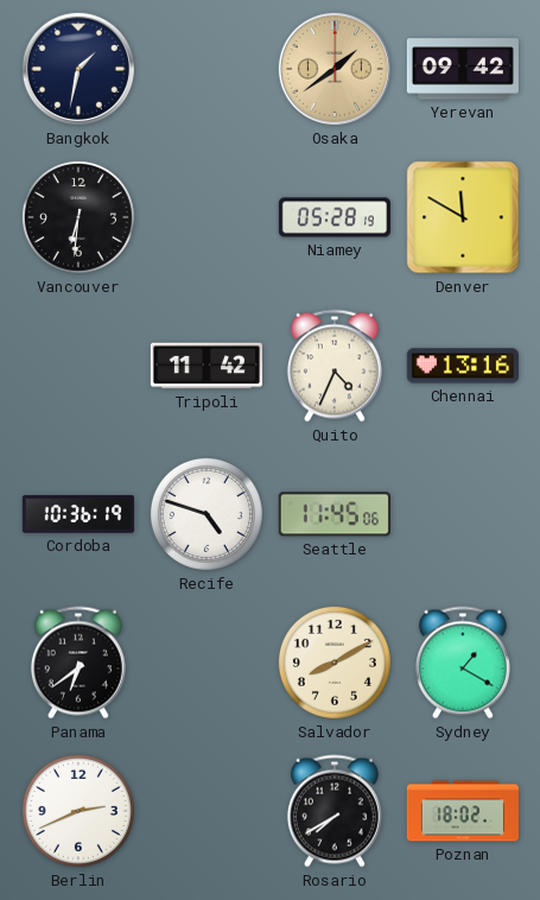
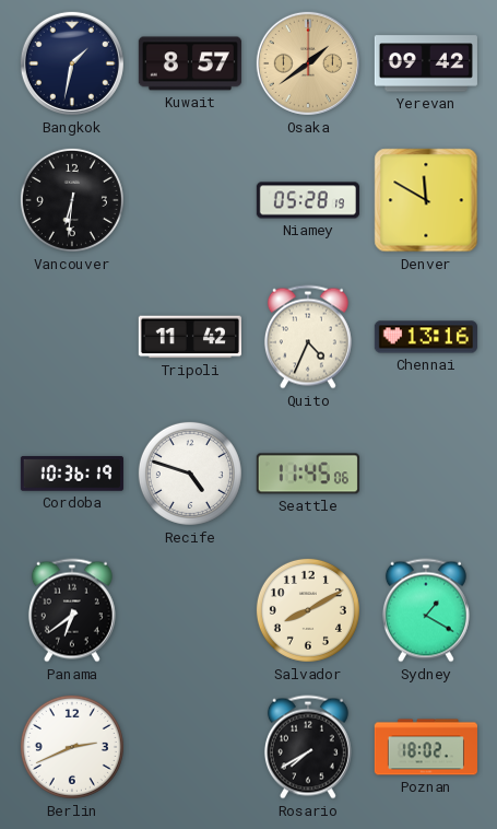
Kuwait: none -> 8:57
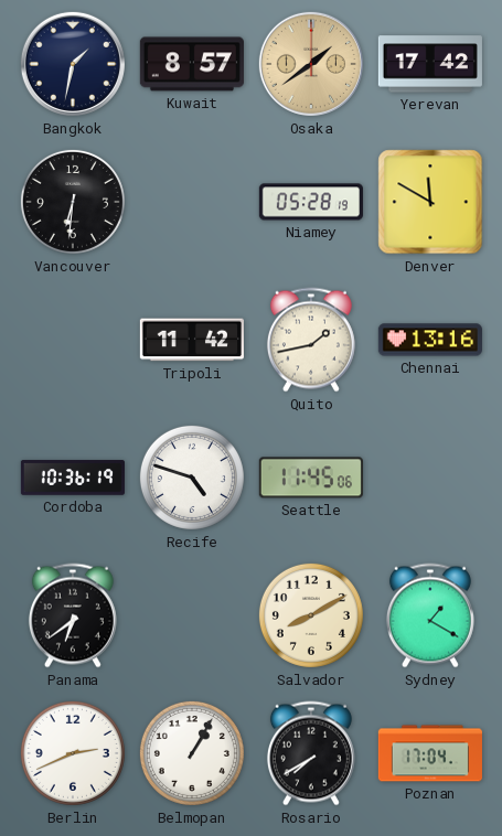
Yerevan: 09:42 -> 17:42
Quito: 4:34 -> 1:43
Belmopan: none -> 1:05
Poznan: 18:02 -> 17:04
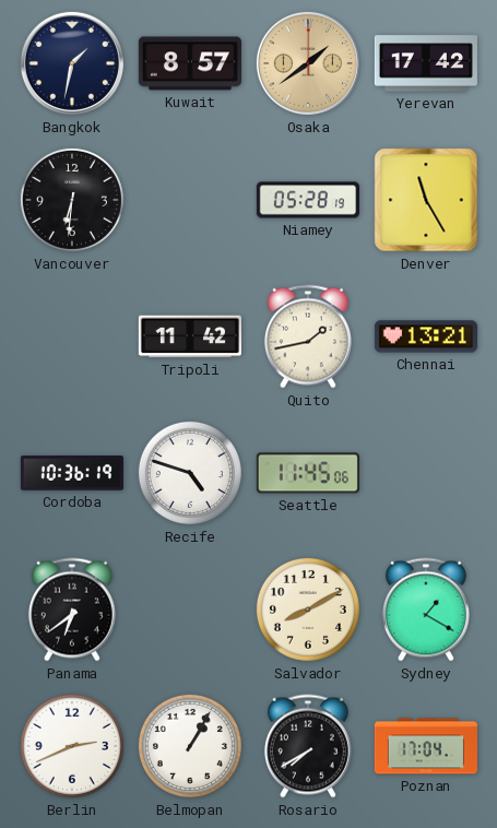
Denver: 11:50 -> 11:25
Chennai: 13:16 -> 13:21
